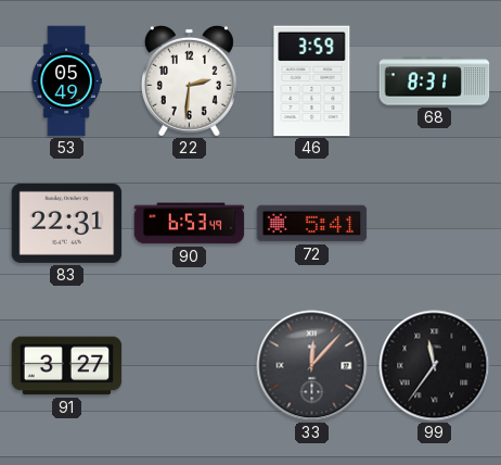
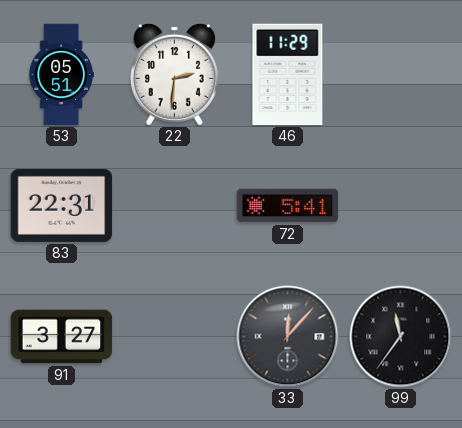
53: 05:49 -> 05:51
46: 3:59 -> 11:29
68: 8:31 -> none
90: 6:53 -> none
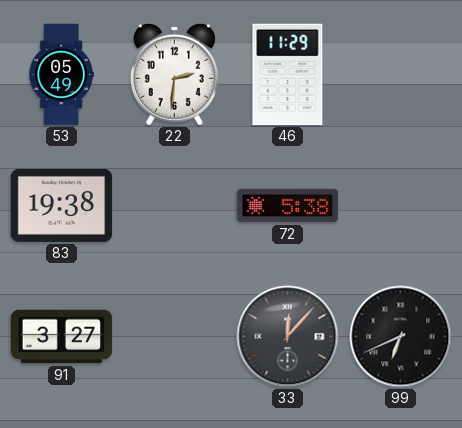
53: 05:51 -> 05:49
83: 22:31 -> 19:38
72: 5:41 -> 5:38
99: 11:36 -> 6:41
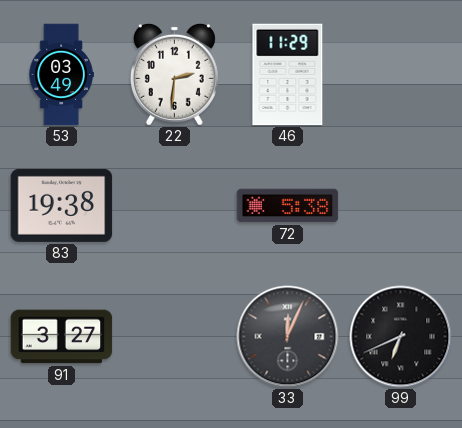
53: 05:49 -> 03:49
33: 12:07 -> 12:04
